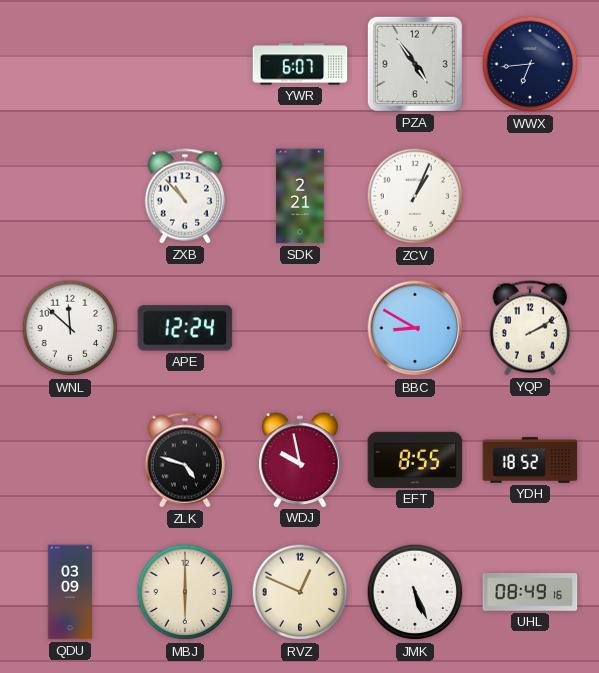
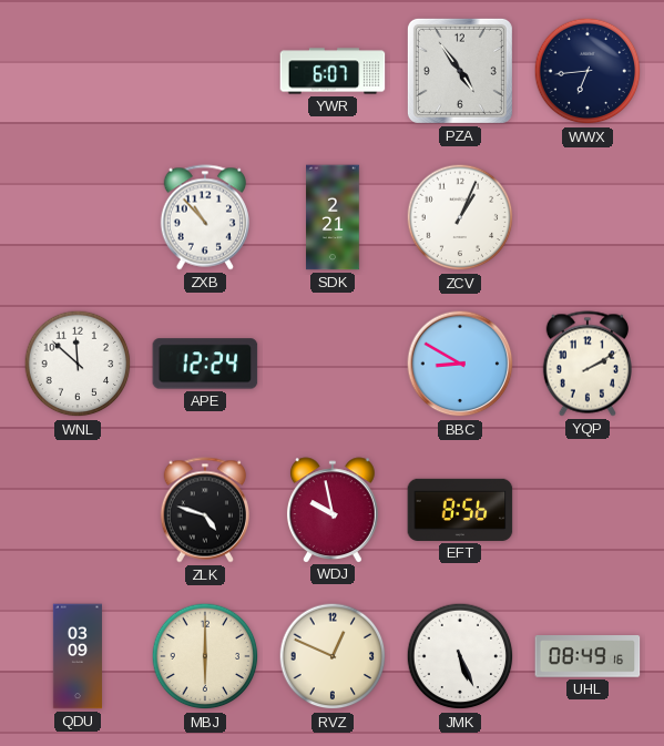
EFT: 8:55 -> 8:56
YDH: 18:52 -> none
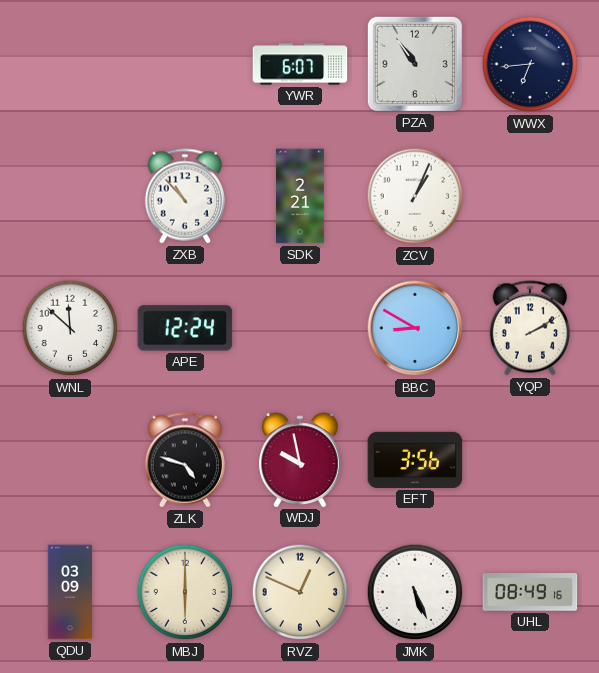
PZA: 4:54 -> 10:54
EFT: 8:56 -> 3:56
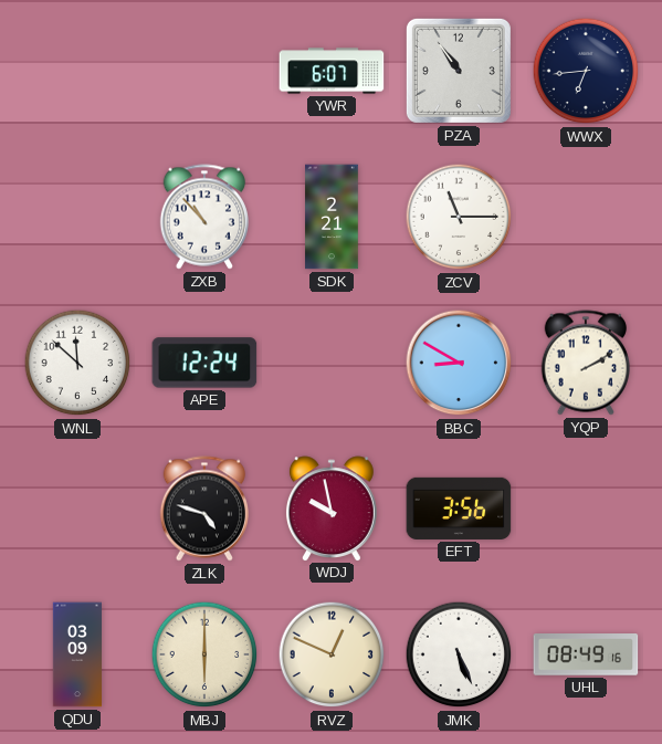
ZCV: 1:04 -> 11:15
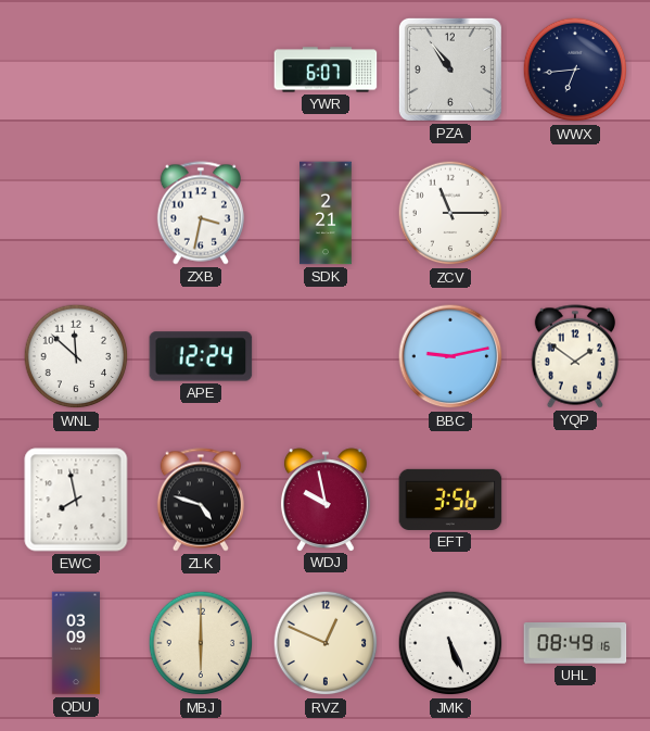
ZXB: 10:53 -> 3:32
BBC: 8:50 -> 9:13
YQP: 2:10 -> 1:51
EWC: none -> 7:58
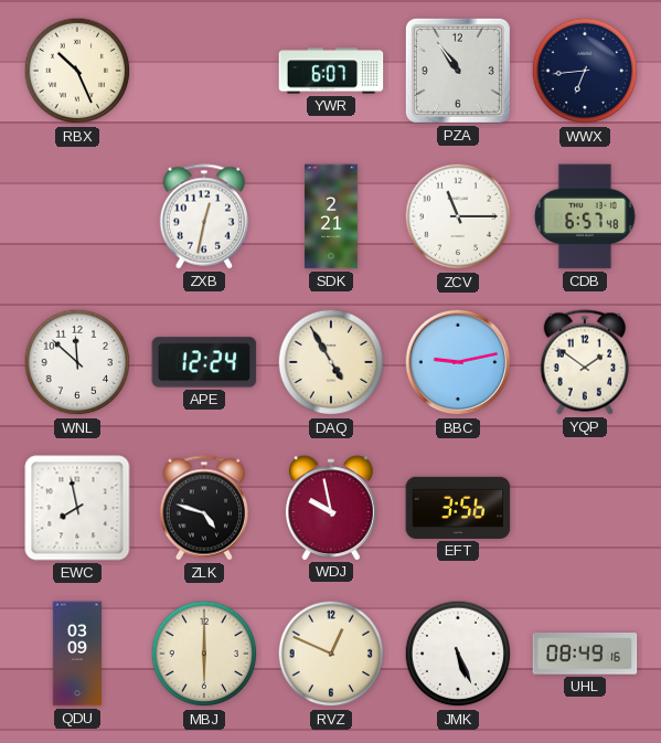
RBX: none -> 10:26
ZXB: 3:32 -> 12:32
CDB: none -> 6:57
DAQ: none -> 4:55
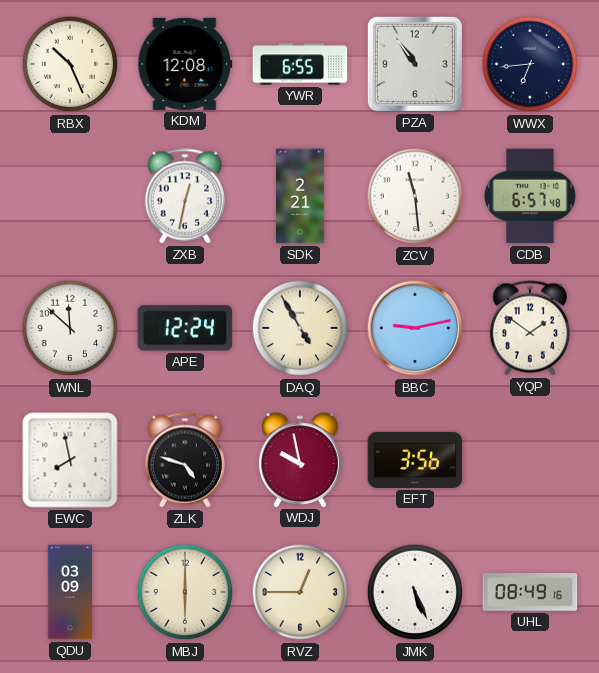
KDM: none -> 12:08
YWR: 6:07 -> 6:55
ZCV: 11:15 -> 11:29
RVZ: 12:49 -> 12:45
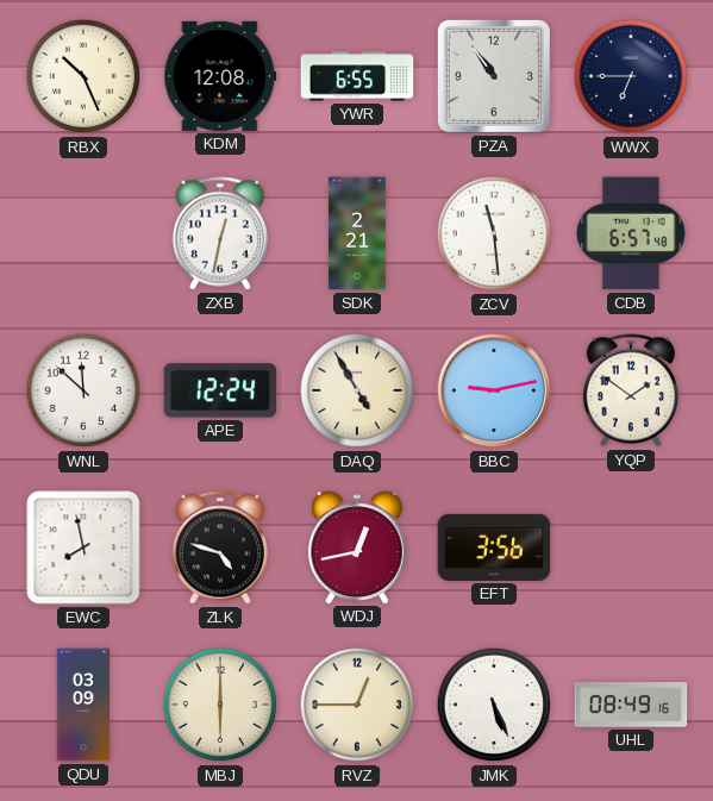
WWX: 6:44 -> 6:45
WDJ: 9:58 -> 12:43
